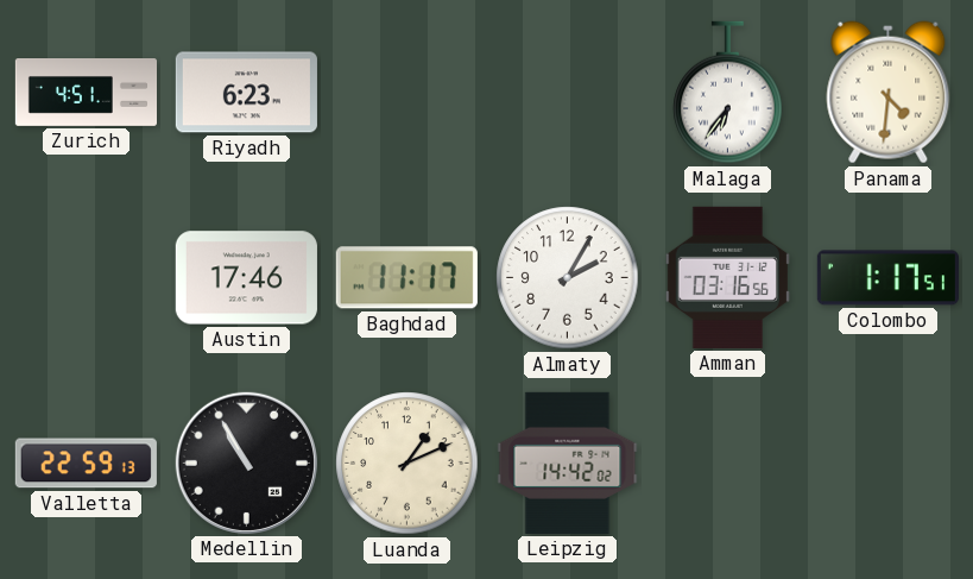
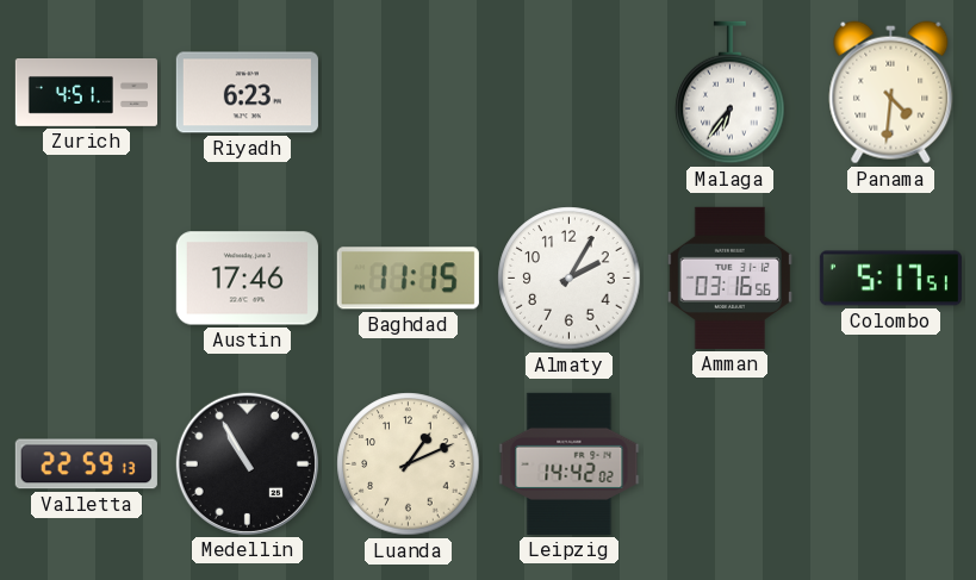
Baghdad: 11:17 -> 11:15
Colombo: 1:17 -> 5:17
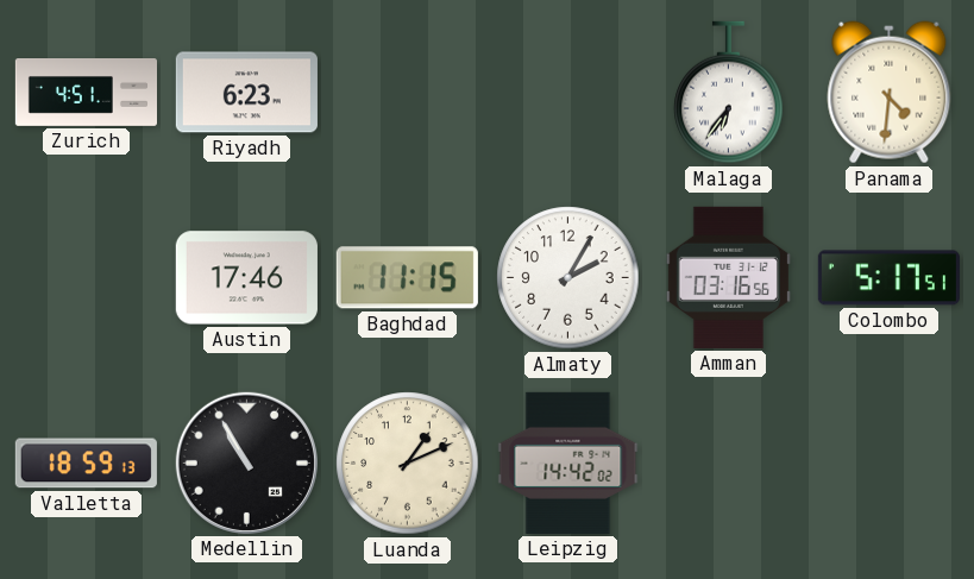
Valletta: 22:59 -> 18:59
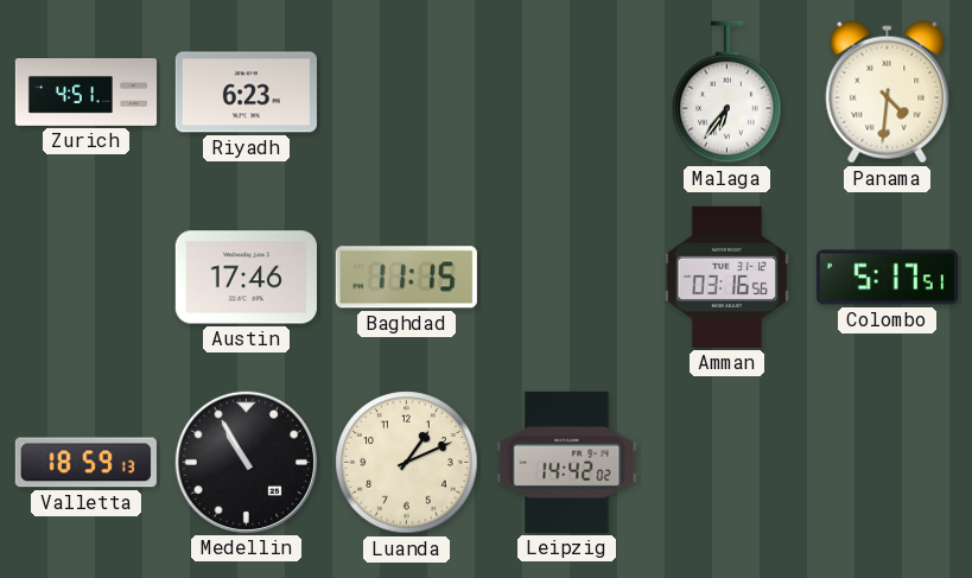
Almaty: 2:05 -> none
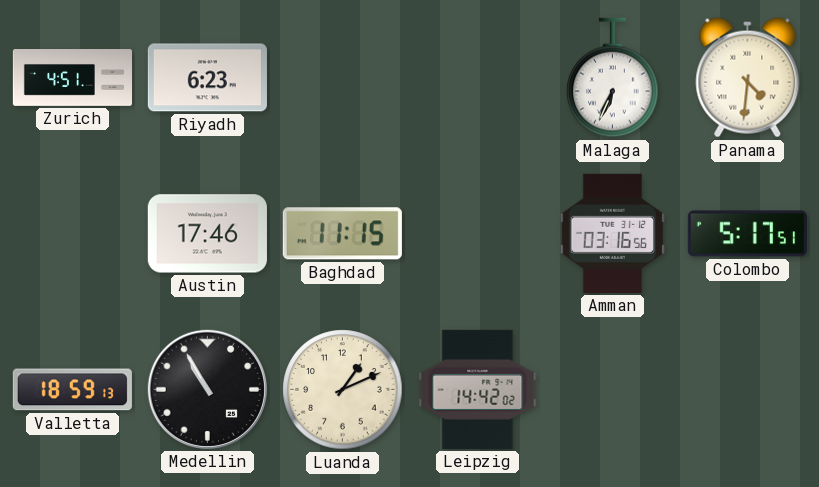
Malaga: 6:36 -> 6:34
